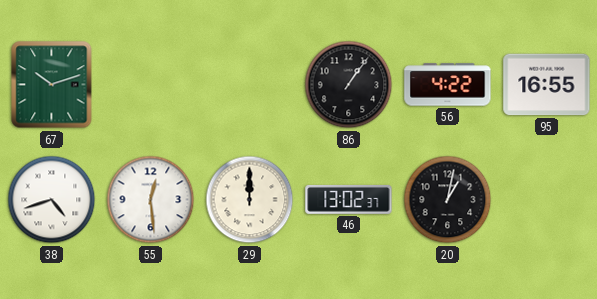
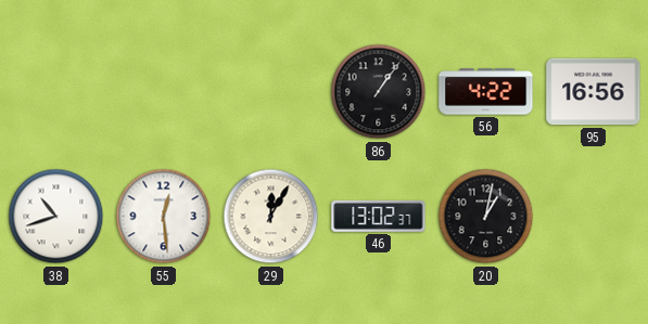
67: 10:12 -> none
95: 16:55 -> 16:56
38: 4:42 -> 10:42
29: 12:00 -> 12:05
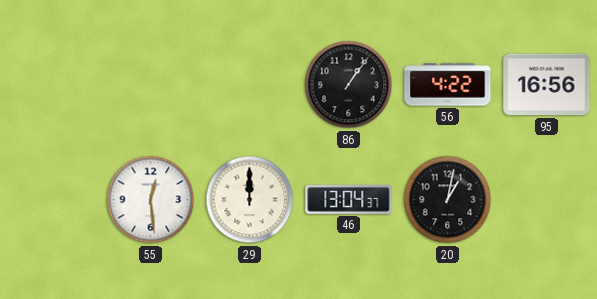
38: 10:42 -> none
29: 12:05 -> 12:00
46: 13:02 -> 13:04
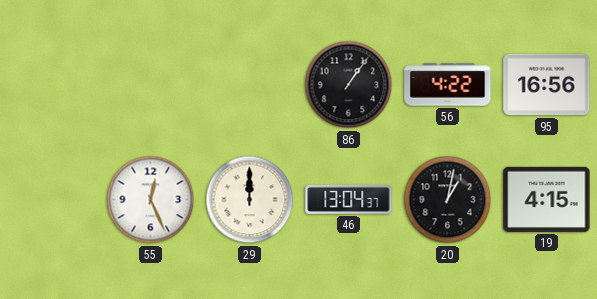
55: 12:29 -> 12:26
19: none -> 4:15
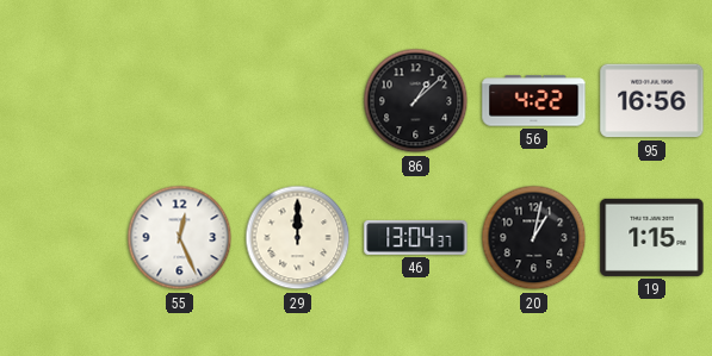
86: 1:06 -> 1:08
19: 4:15 -> 1:15
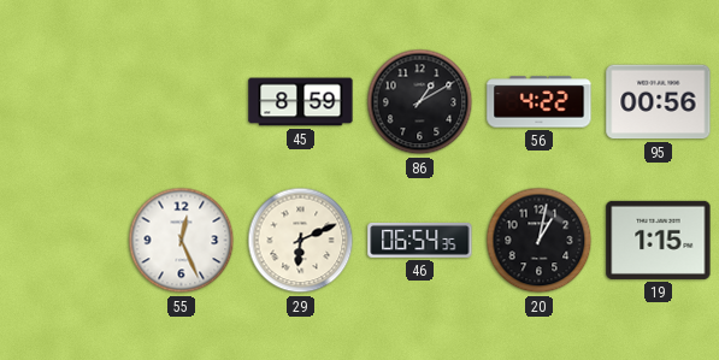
45: none -> 8:59
86: 1:08 -> 1:10
95: 16:56 -> 00:56
29: 12:00 -> 6:11
46: 13:04 -> 06:54
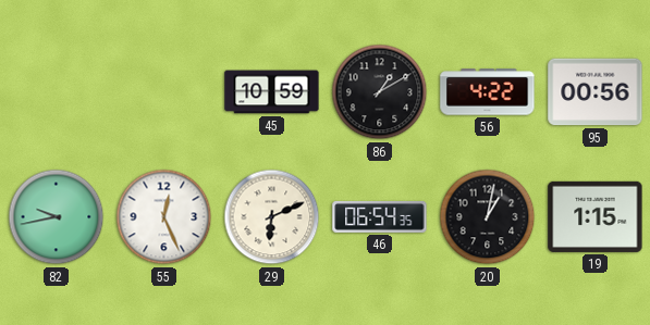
45: 8:59 -> 10:59
82: none -> 9:43
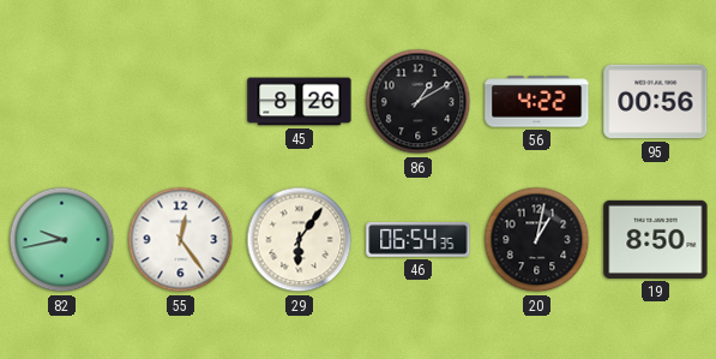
45: 10:59 -> 8:26
55: 12:26 -> 12:24
29: 6:11 -> 6:06
19: 1:15 -> 8:50
